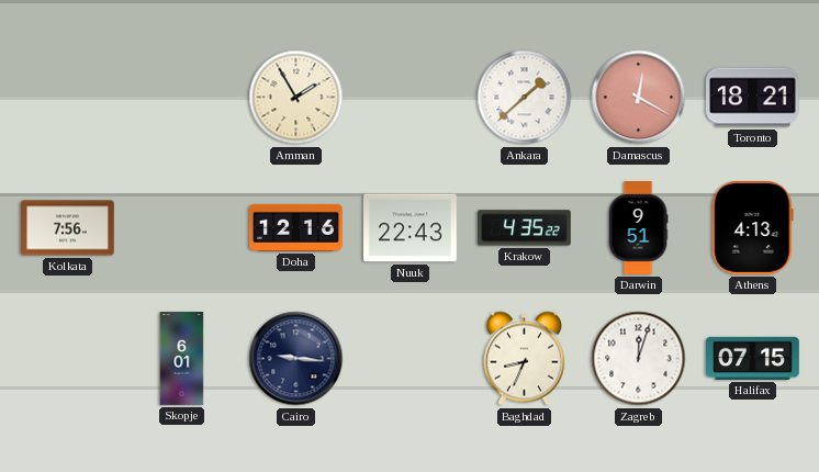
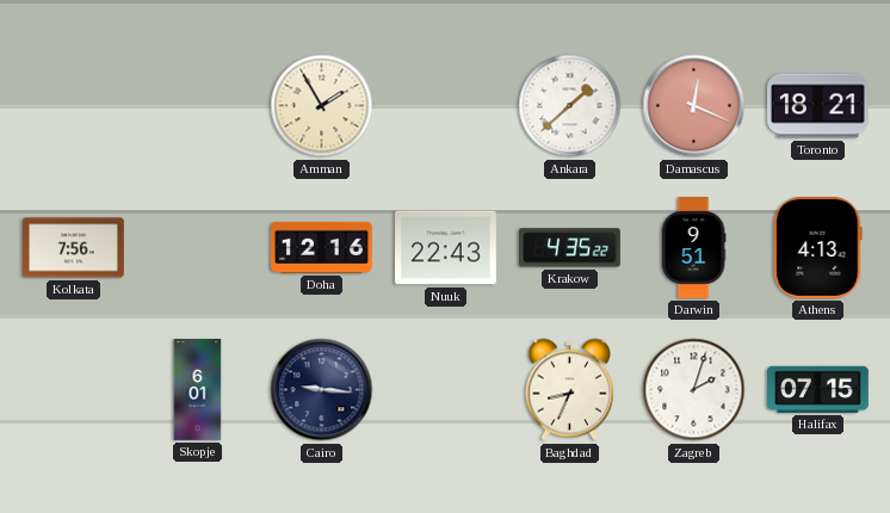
Damascus: 12:20 -> 12:19
Zagreb: 12:03 -> 2:03
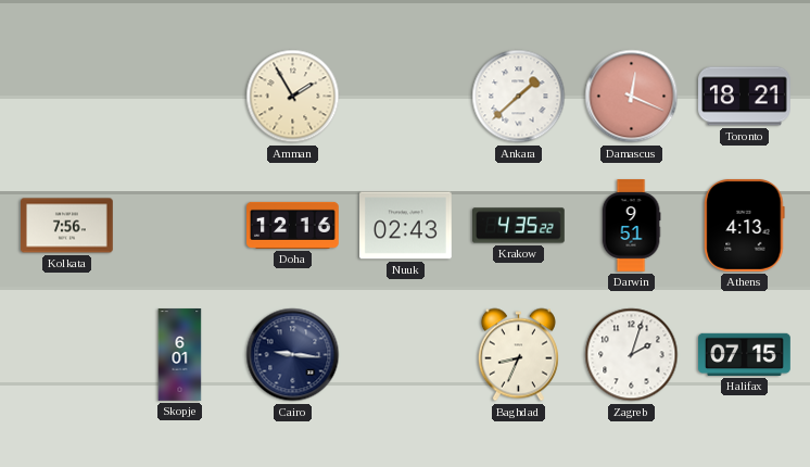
Nuuk: 22:43 -> 02:43
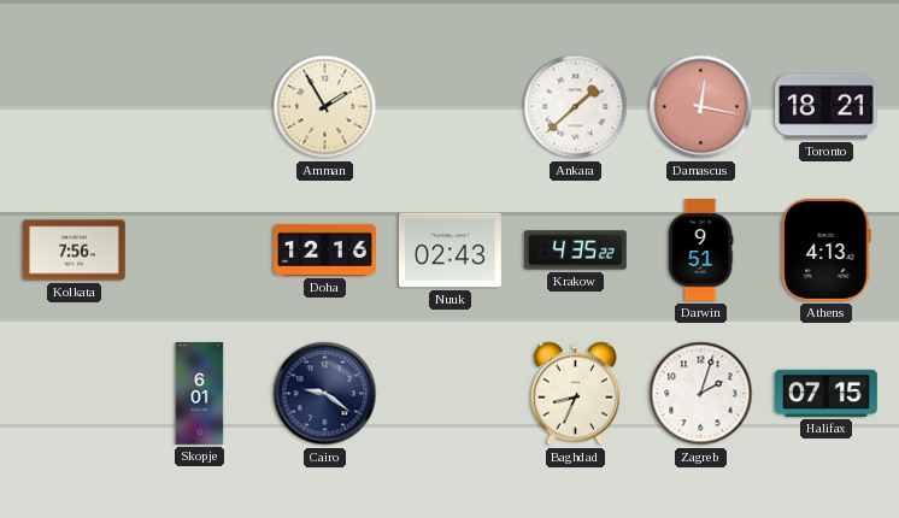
Damascus: 12:19 -> 12:17
Cairo: 9:16 -> 9:21
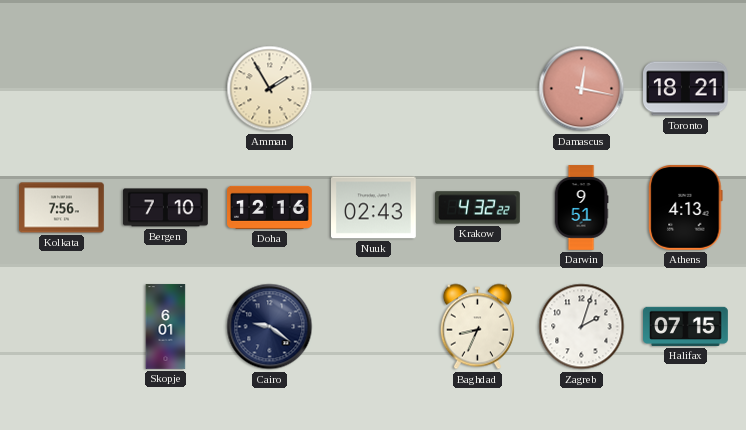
Ankara: 1:38 -> none
Bergen: none -> 7:10
Krakow: 4:35 -> 4:32
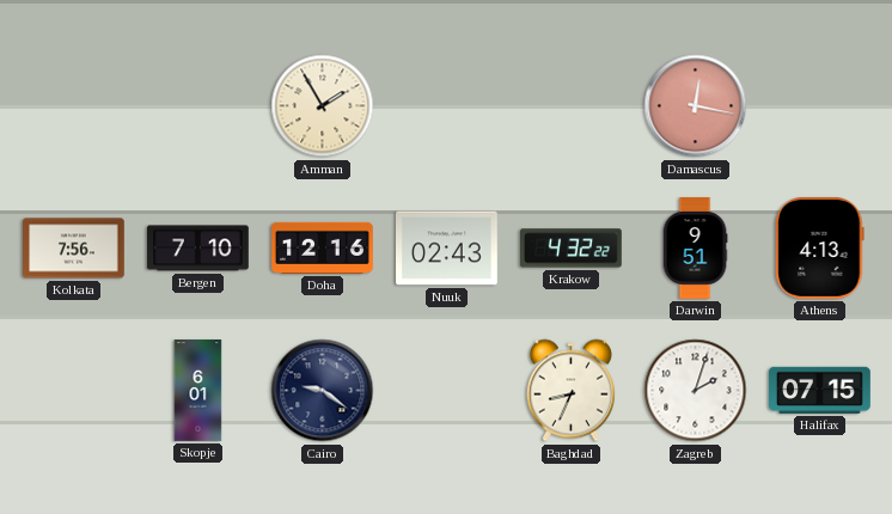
Toronto: 18:21 -> none
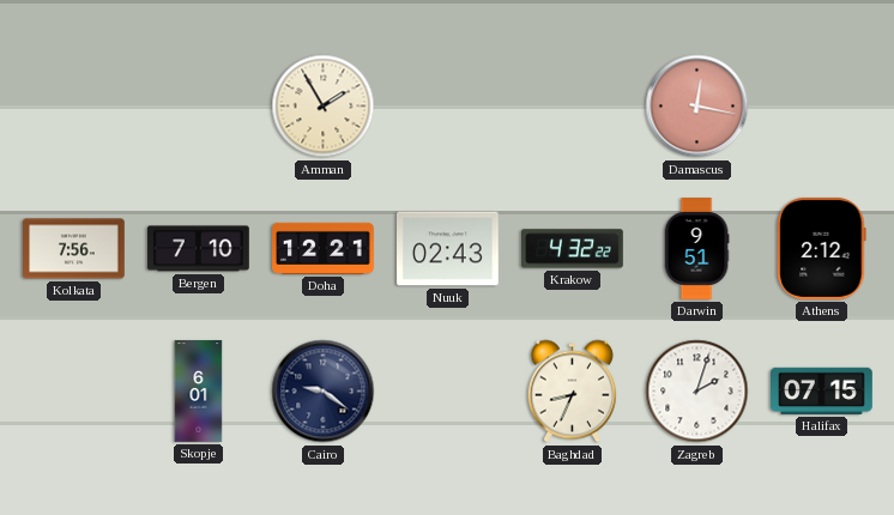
Doha: 12:16 -> 12:21
Athens: 4:13 -> 2:12
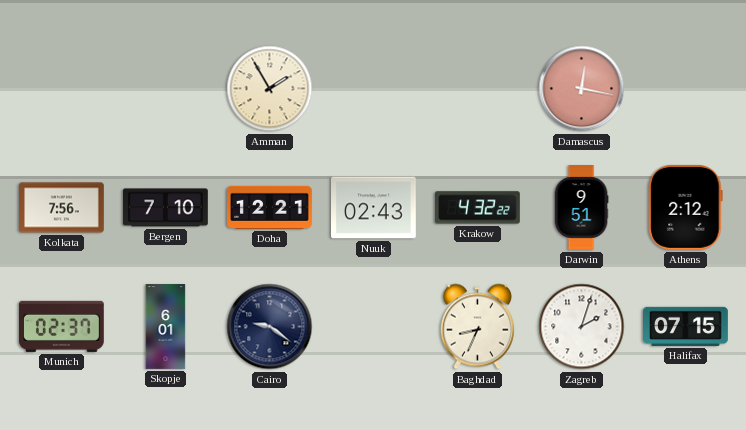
Munich: none -> 02:37
